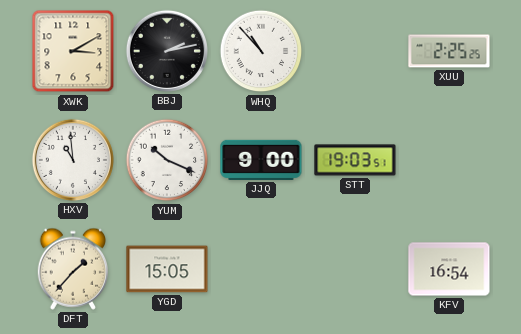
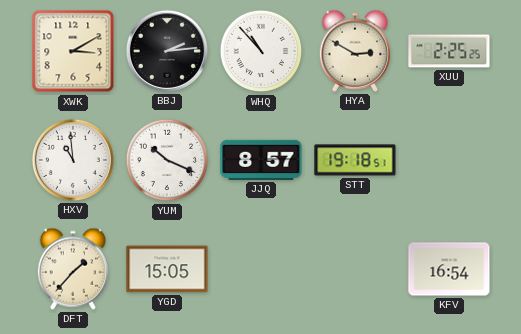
BBJ: 2:13 -> 2:14
HYA: none -> 2:50
JJQ: 9:00 -> 8:57
STT: 19:03 -> 19:18
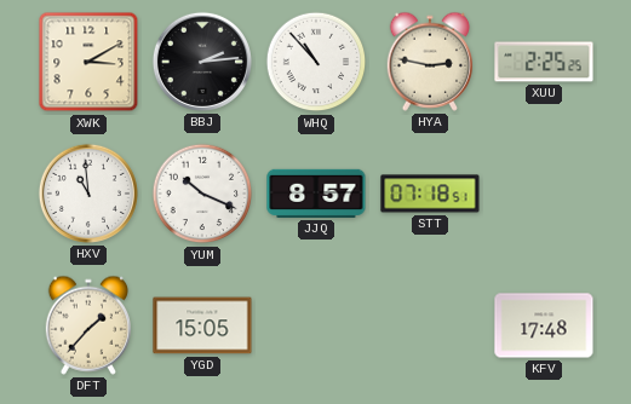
HYA: 2:50 -> 2:47
STT: 19:18 -> 07:18
KFV: 16:54 -> 17:48
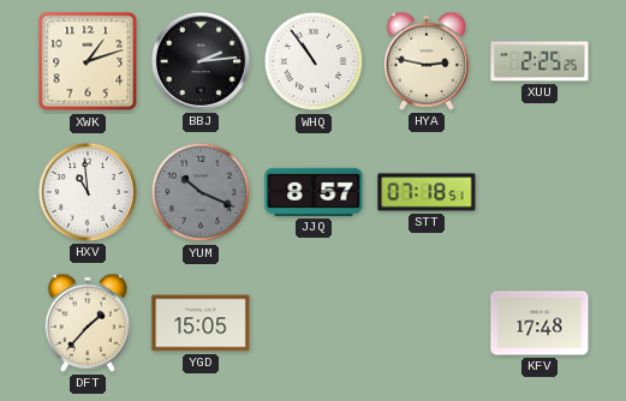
XWK: 3:10 -> 1:12
WHQ: 10:53 -> 10:54
YUM dial: white -> grey
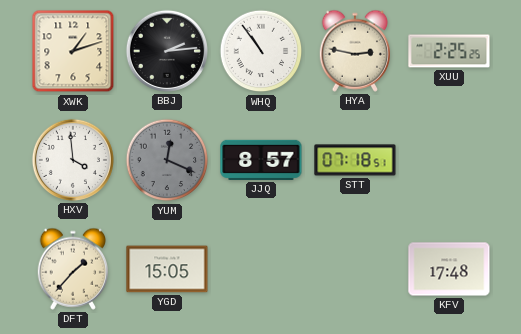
HXV: 10:59 -> 3:59
YUM: 10:19 -> 12:19
